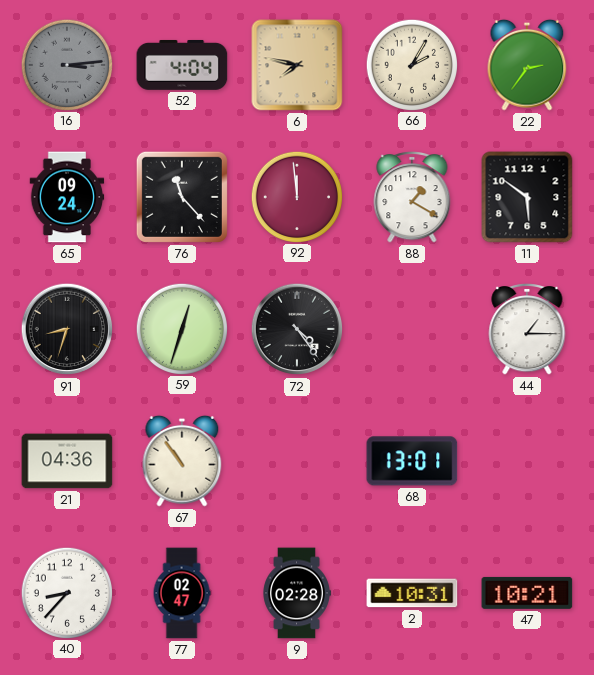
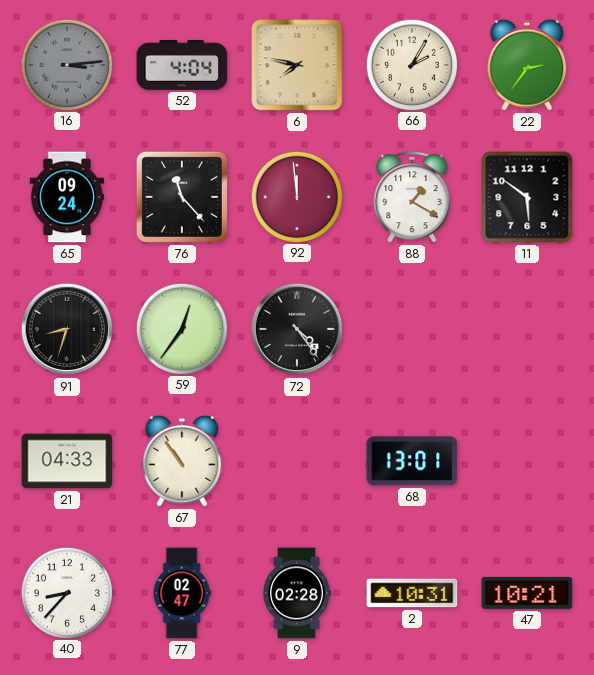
59: 12:33 -> 12:36
44: 1:15 -> none
21: 04:36 -> 04:33
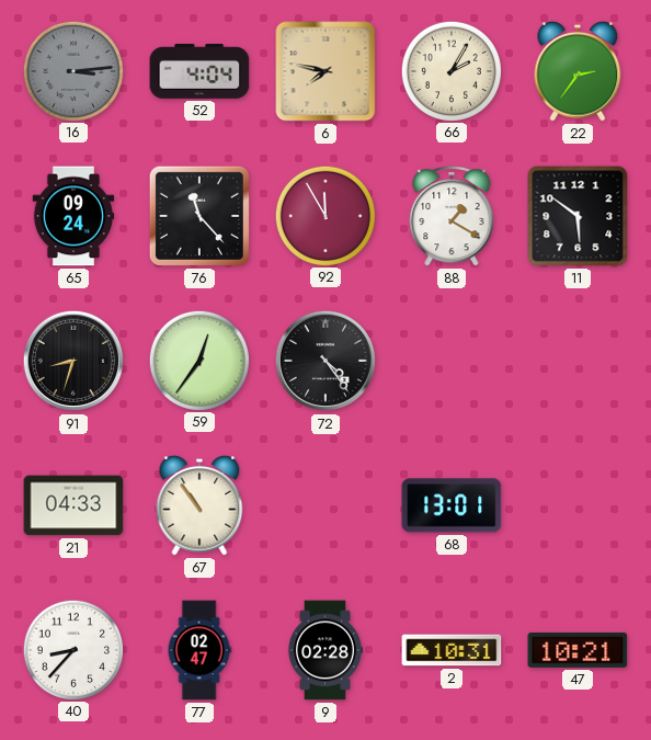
92: 11:59 -> 11:55
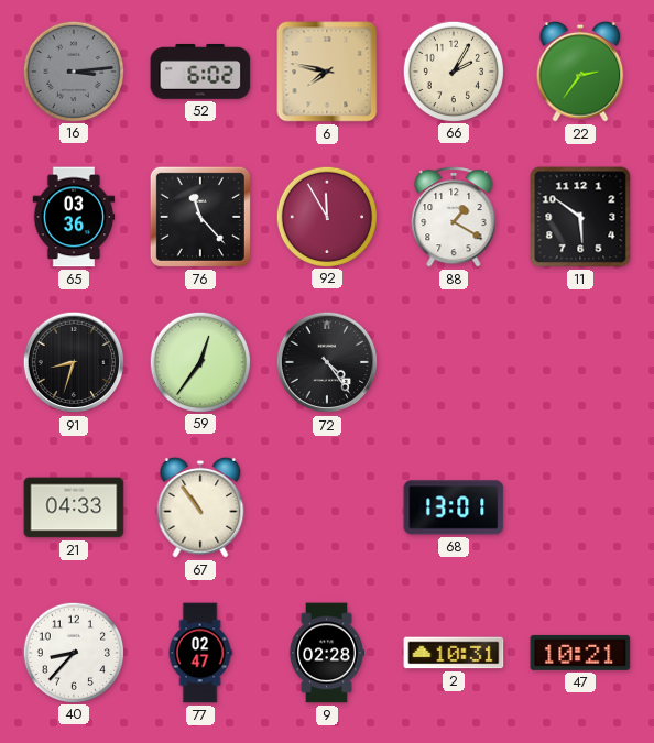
52: 4:04 -> 6:02
65: 09:24 -> 03:36
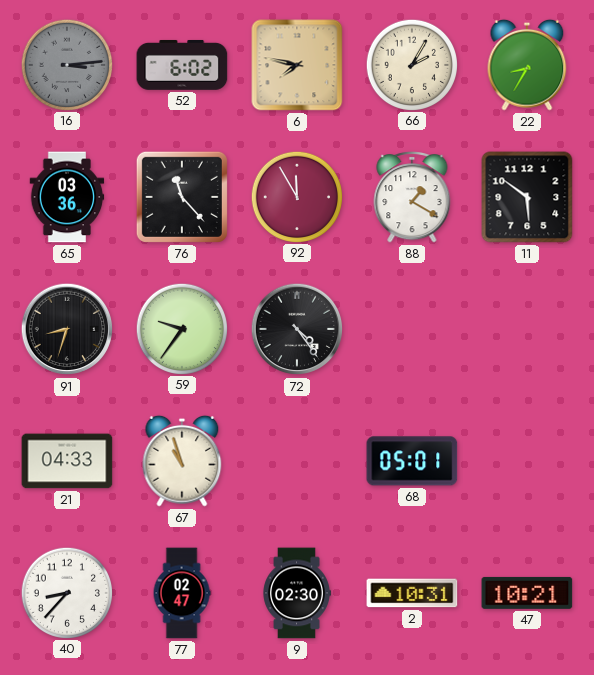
22: 2:36 -> 8:35
59: 12:36 -> 9:36
67: 10:54 -> 10:57
68: 13:01 -> 05:01
9: 02:28 -> 02:30
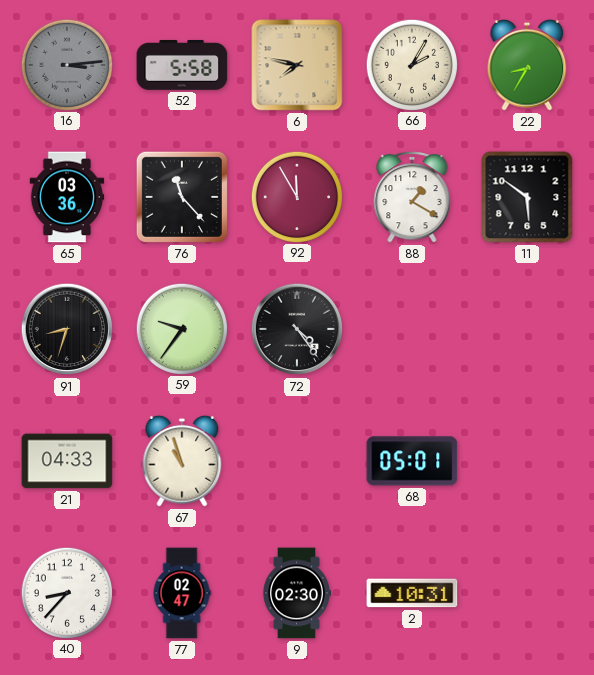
52: 6:02 -> 5:58
47: 10:21 -> none
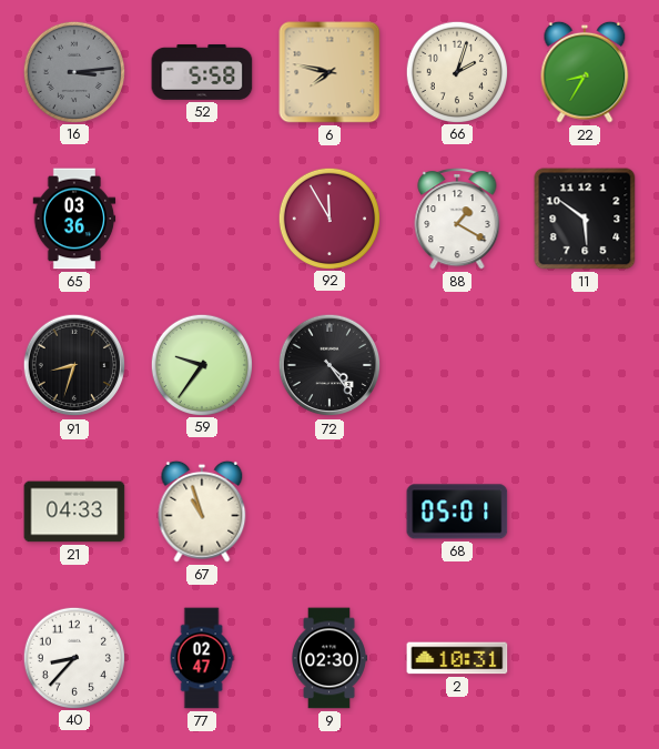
66: 2:05 -> 2:03
76: 11:23 -> none
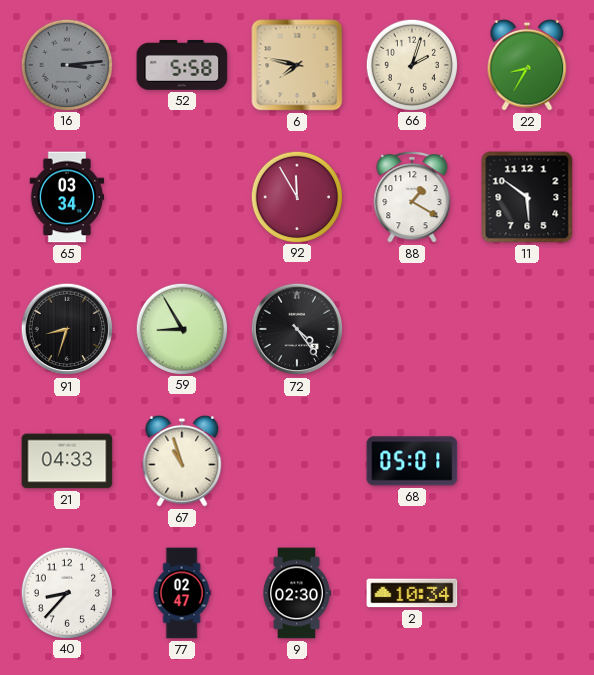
65: 03:36 -> 03:34
59: 9:36 -> 8:55
2: 10:31 -> 10:34
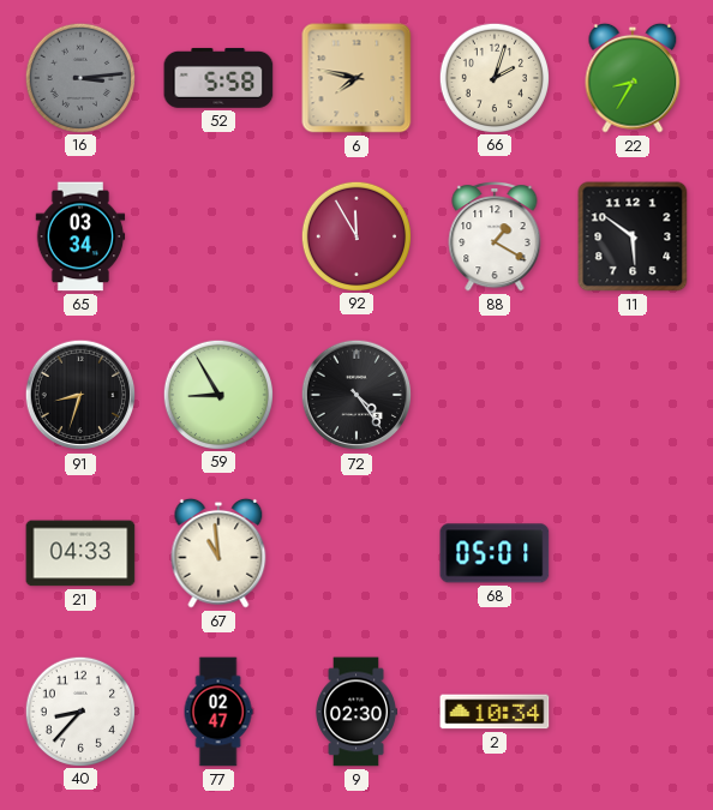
67: 10:57 -> 10:59
